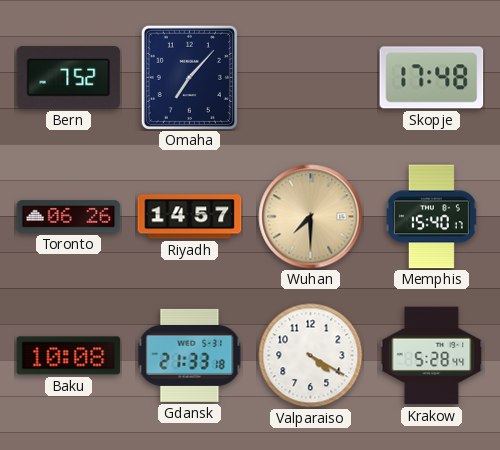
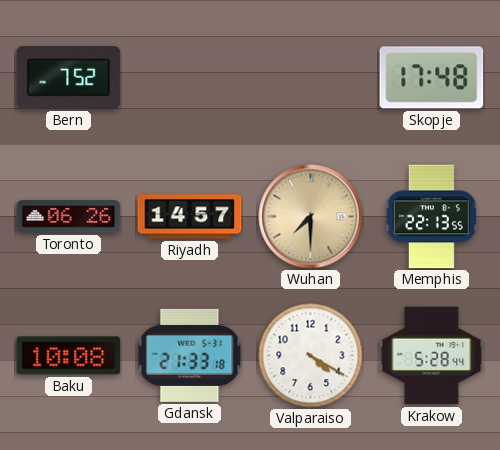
Omaha: 7:07 -> none
Memphis: 15:40 -> 22:13
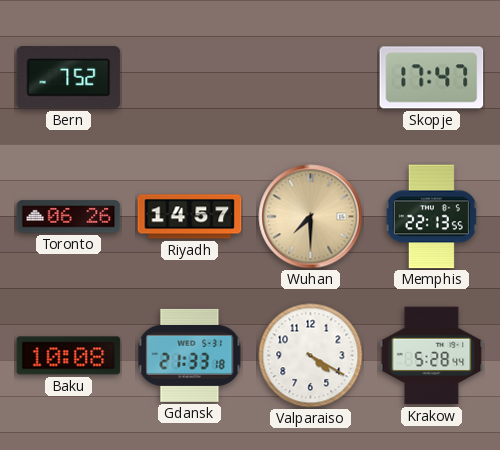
Skopje: 17:48 -> 17:47
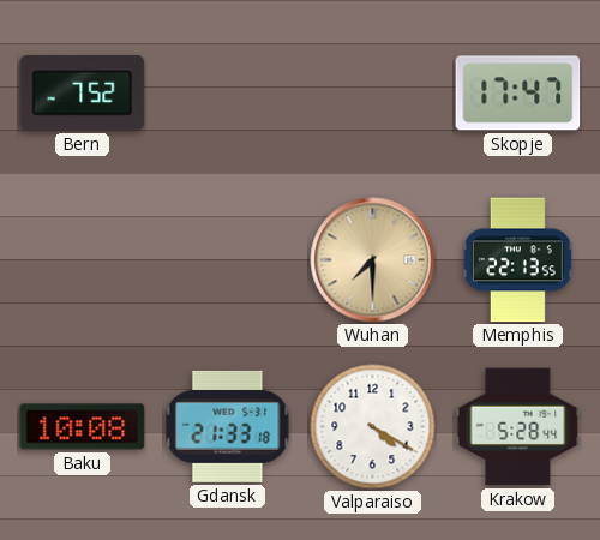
Toronto: 06:26 -> none
Riyadh: 14:57 -> none
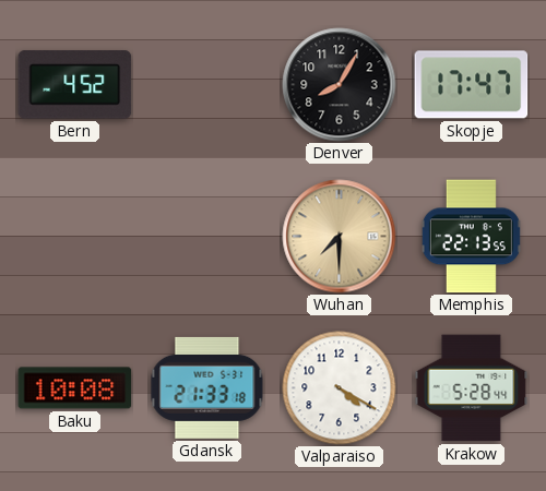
Bern: 7:52 -> 4:52
Denver: none -> 8:05
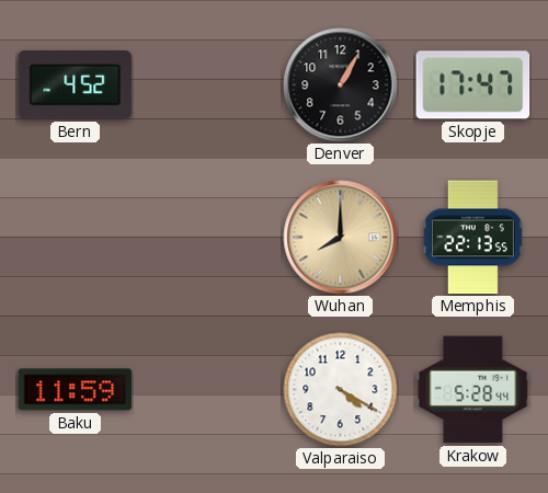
Denver: 8:05 -> 1:05
Wuhan: 7:30 -> 8:00
Baku: 10:08 -> 11:59
Gdansk: 21:33 -> none
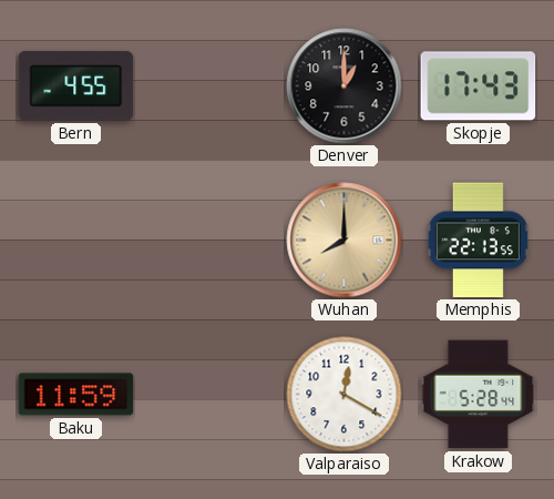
Bern: 4:52 -> 4:55
Denver: 1:05 -> 1:00
Skopje: 17:47 -> 17:43
Valparaiso: 4:20 -> 12:20
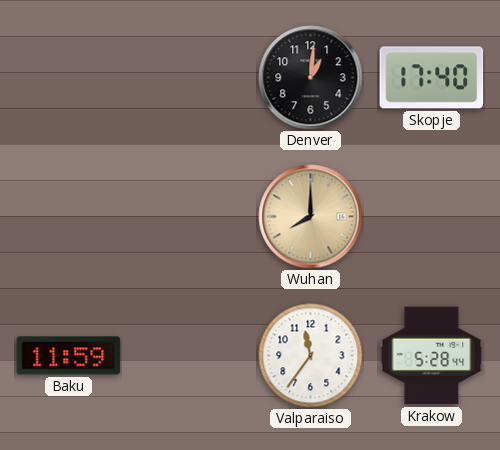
Bern: 4:55 -> none
Denver: 1:00 -> 1:01
Skopje: 17:43 -> 17:40
Memphis: 22:13 -> none
Valparaiso: 12:20 -> 11:36
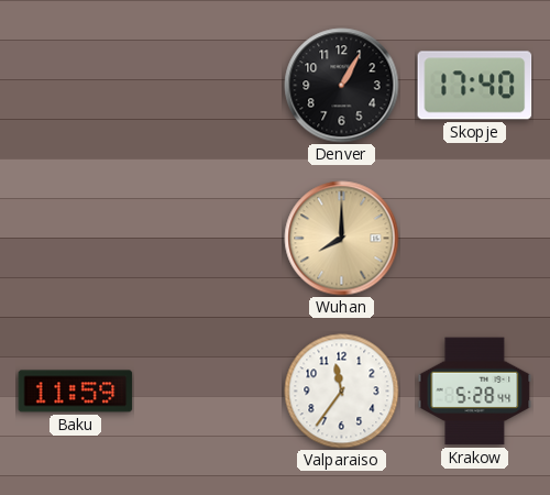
Denver: 1:01 -> 1:05
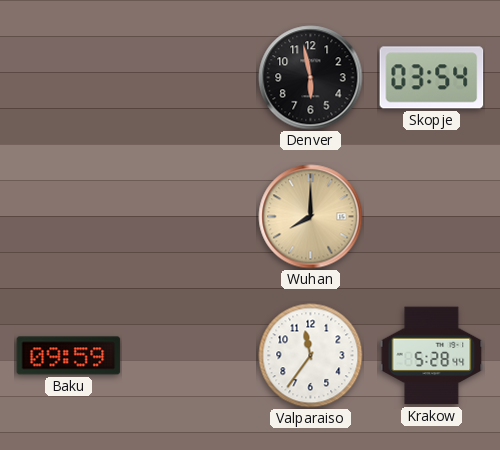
Denver: 1:05 -> 5:58
Skopje: 17:40 -> 03:54
Baku: 11:59 -> 09:59
